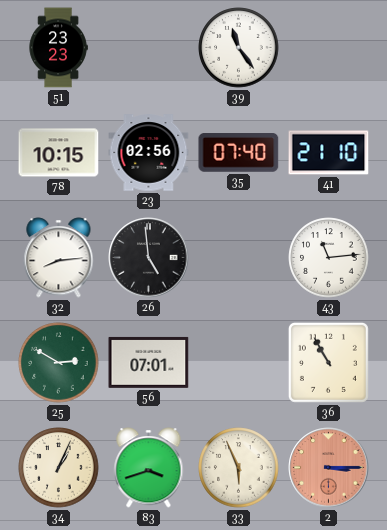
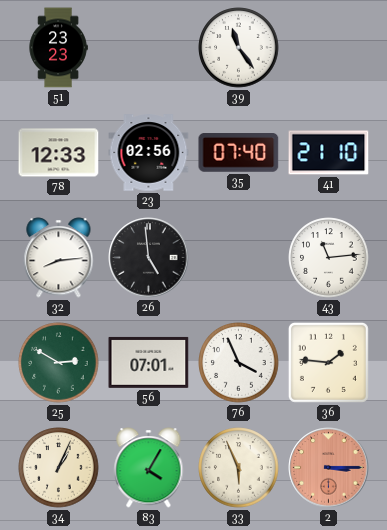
78: 10:15 -> 12:33
76: none -> 3:56
36: 10:55 -> 1:46
83: 3:42 -> 4:05
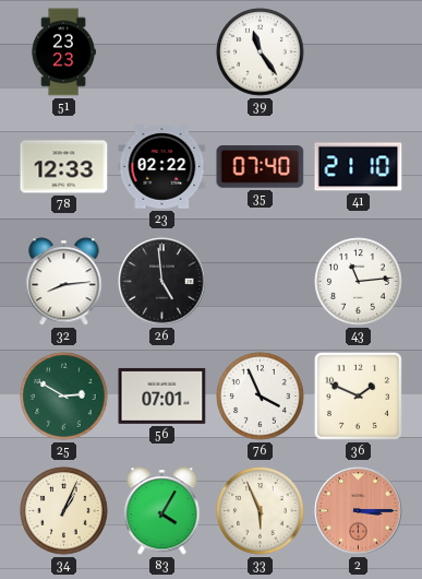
23: 02:56 -> 02:22
36: 1:46 -> 1:49
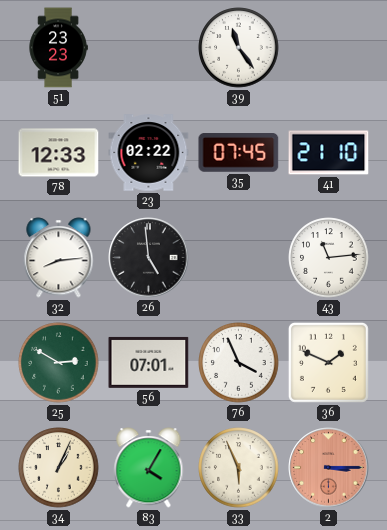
35: 07:40 -> 07:45
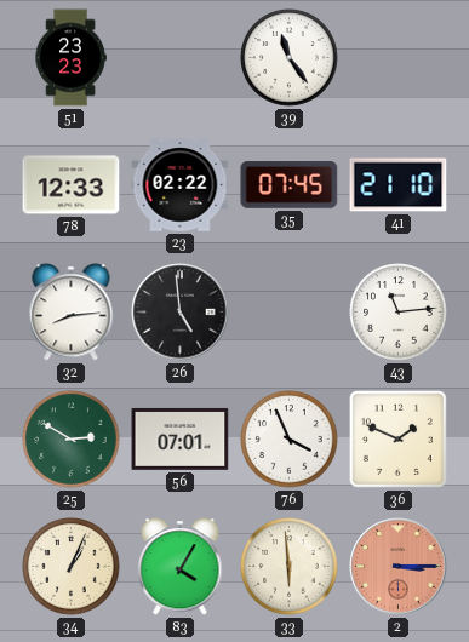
33: 5:56 -> 5:59
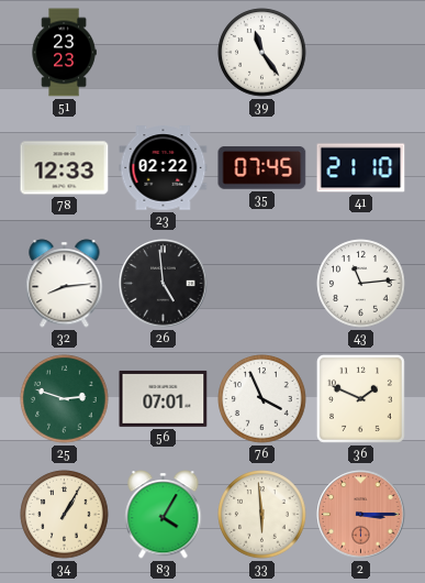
25: 2:50 -> 2:48
34: 1:04 -> 1:05
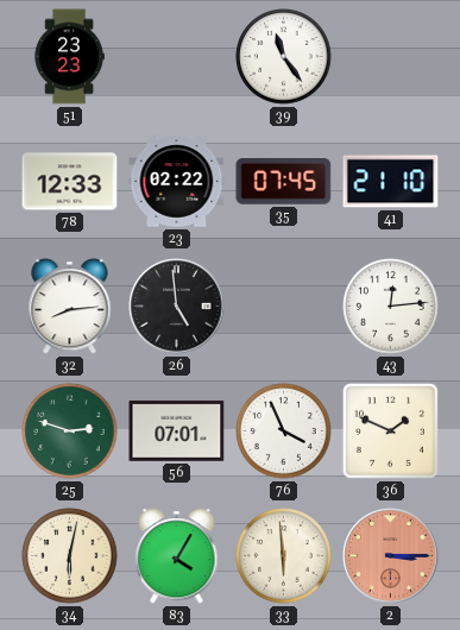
43: 11:14 -> 12:14
34: 1:05 -> 6:02
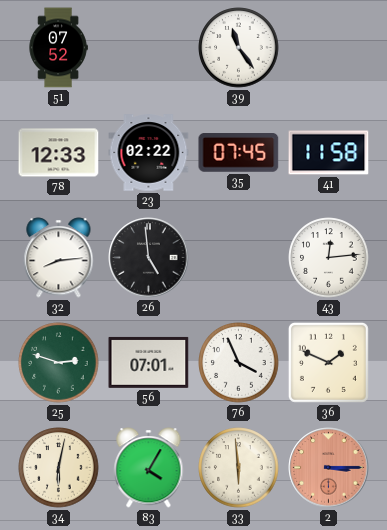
51: 23:23 -> 07:52
41: 21:10 -> 11:58
